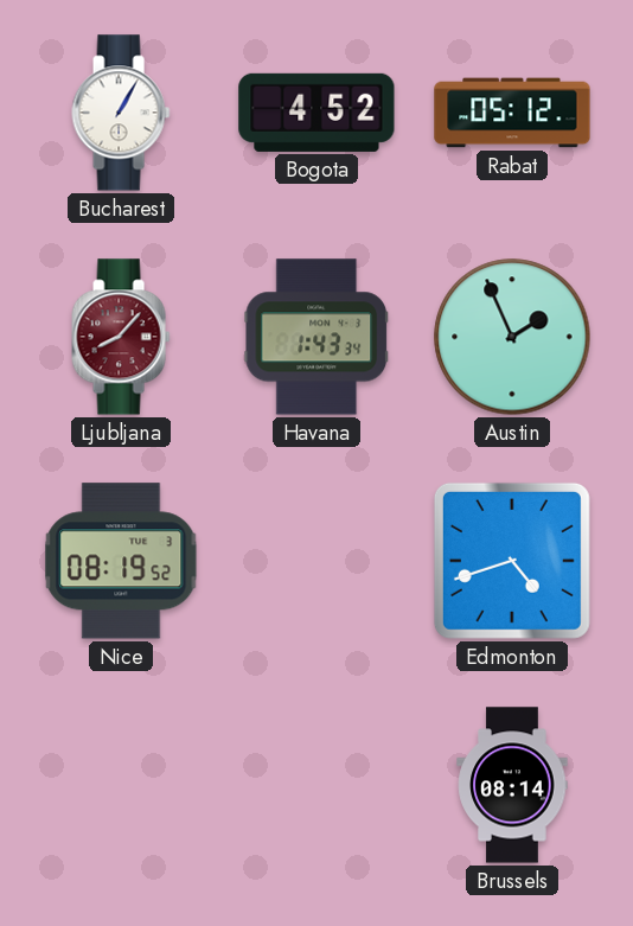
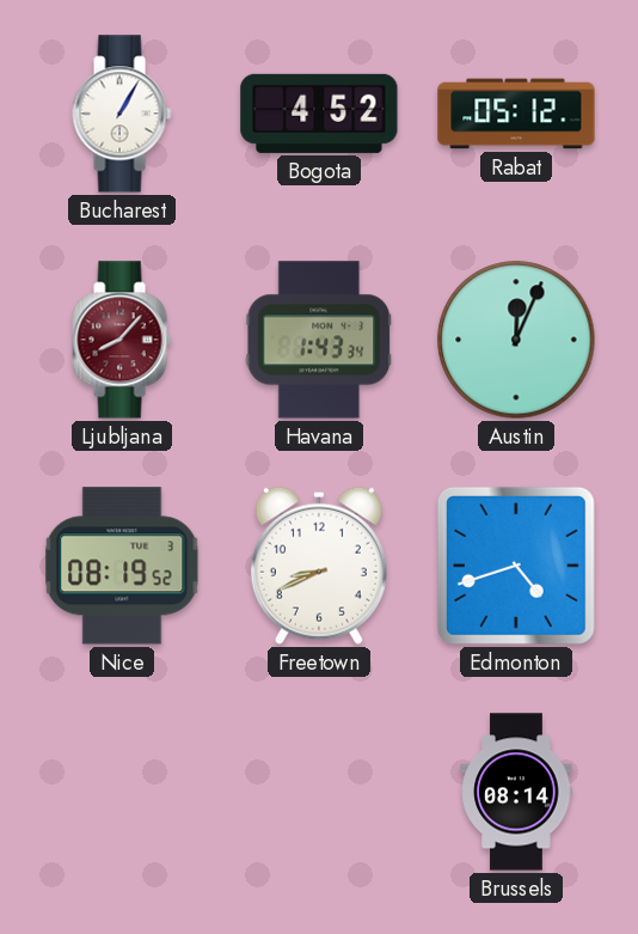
Austin: 1:56 -> 12:04
Freetown: none -> 8:41
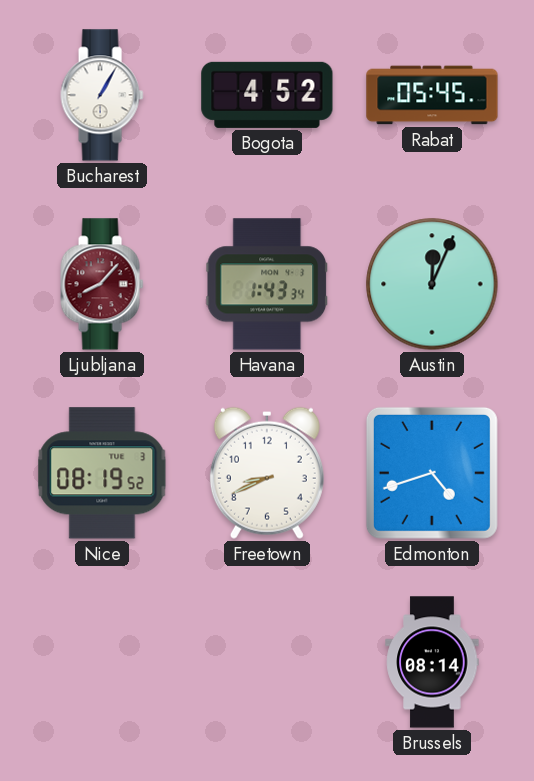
Rabat: 05:12 -> 05:45
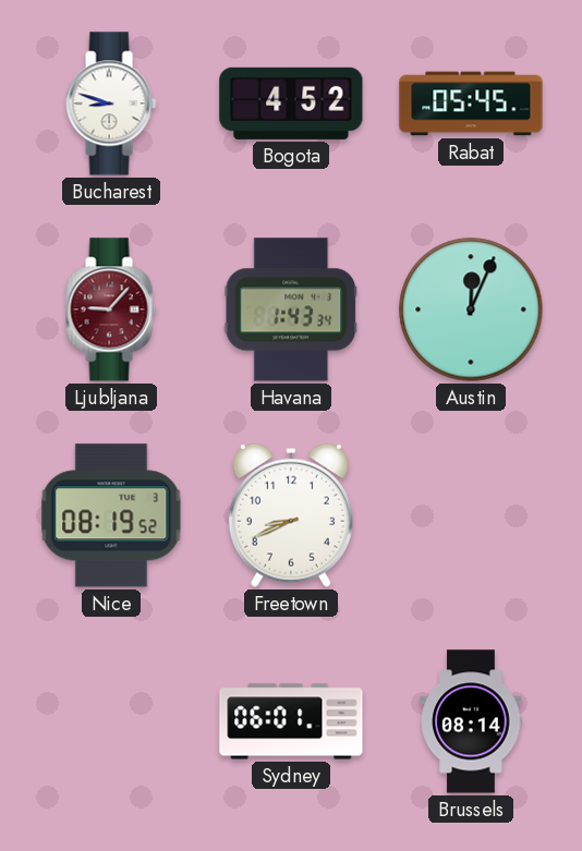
Bucharest: 1:05 -> 8:48
Ljubljana: 8:07 -> 9:07
Edmonton: 4:42 -> none
Sydney: none -> 06:01
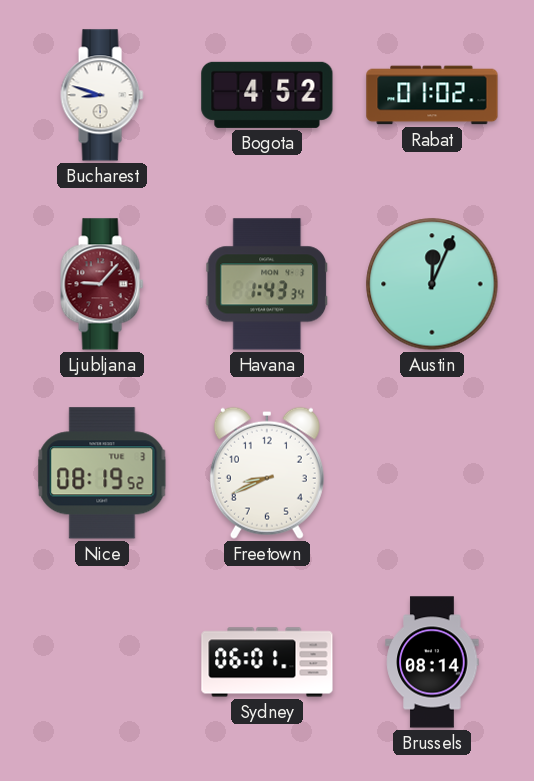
Rabat: 05:45 -> 01:02
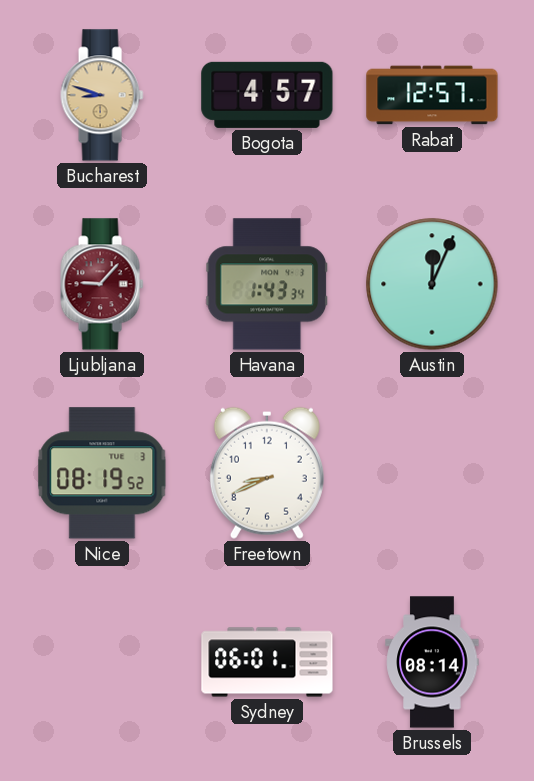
Bucharest dial: white -> champagne
Bogota: 4:52 -> 4:57
Rabat: 01:02 -> 12:57
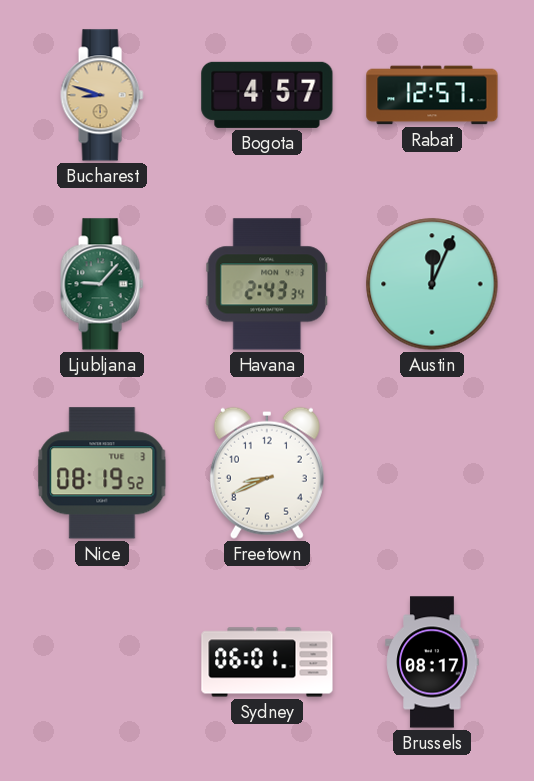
Ljubljana dial: burgundy -> green
Havana: 1:43 -> 2:43
Brussels: 08:14 -> 08:17
